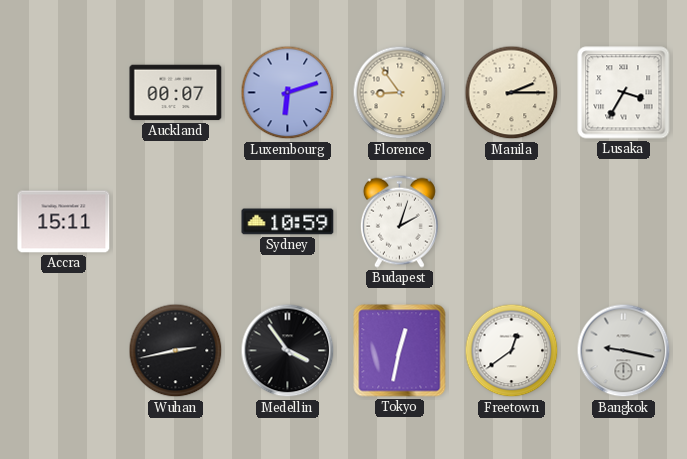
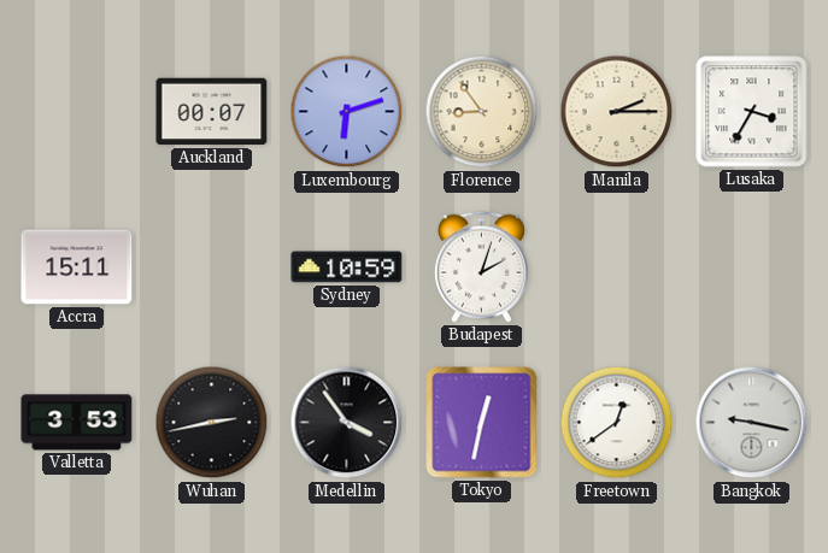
Valletta: none -> 3:53
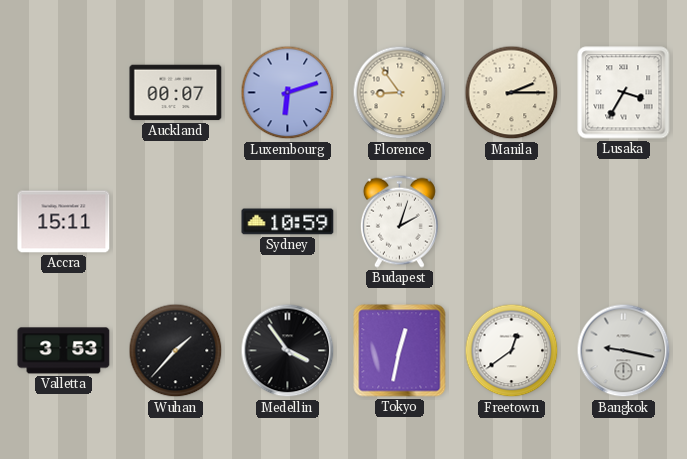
Wuhan: 2:43 -> 1:37
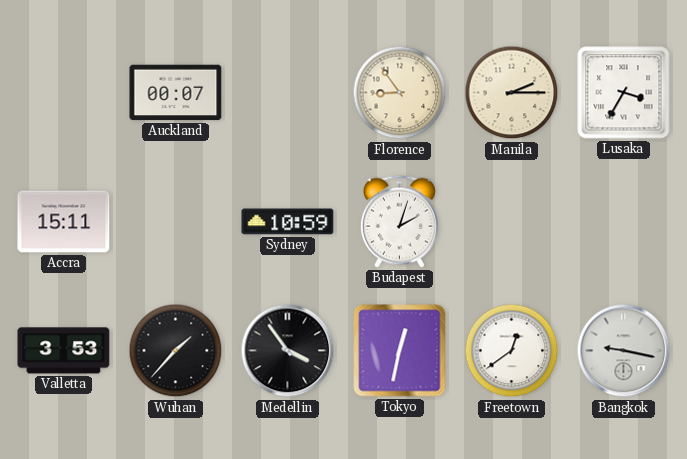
Luxembourg: 6:12 -> none
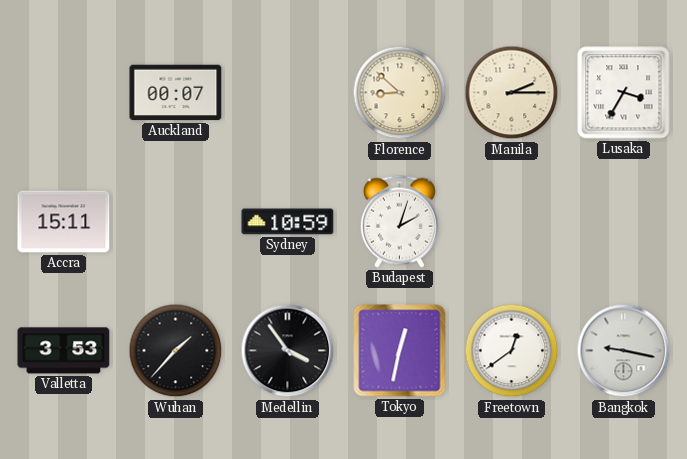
Florence: 8:54 -> 8:52
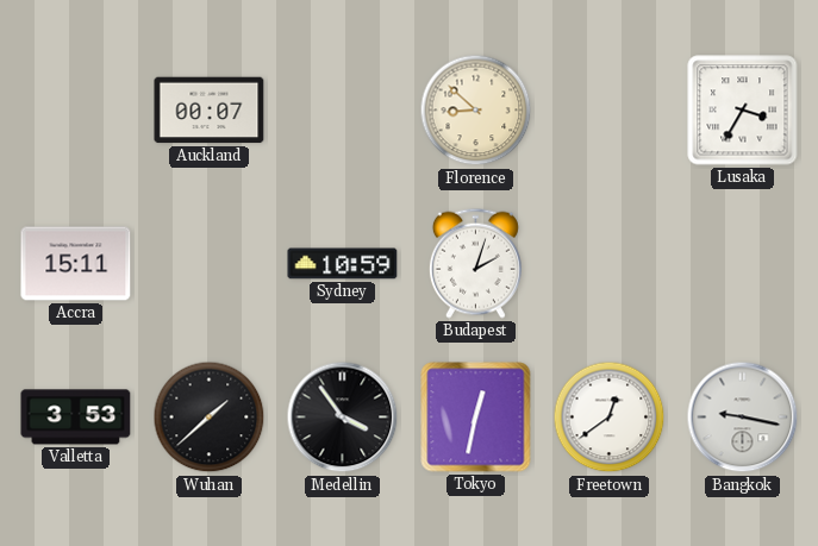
Manila: 2:15 -> none
Wuhan: 1:37 -> 1:38
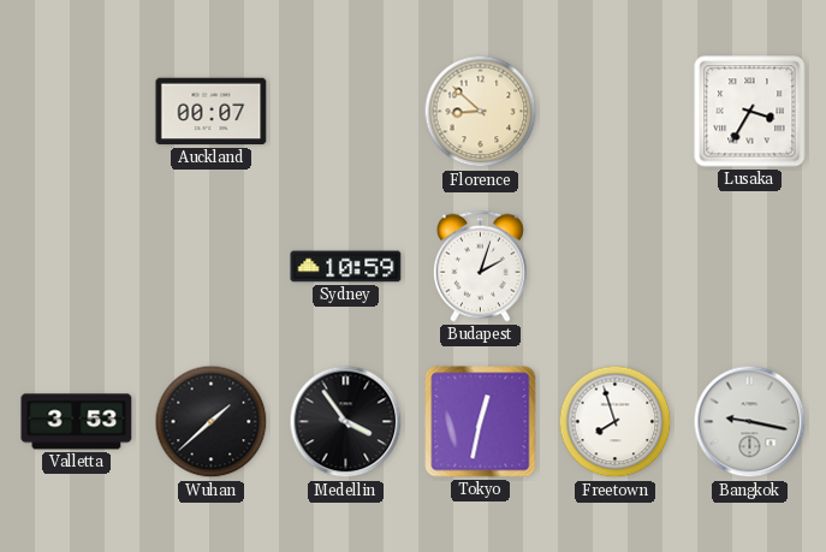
Accra: 15:11 -> none
Freetown: 12:39 -> 7:57
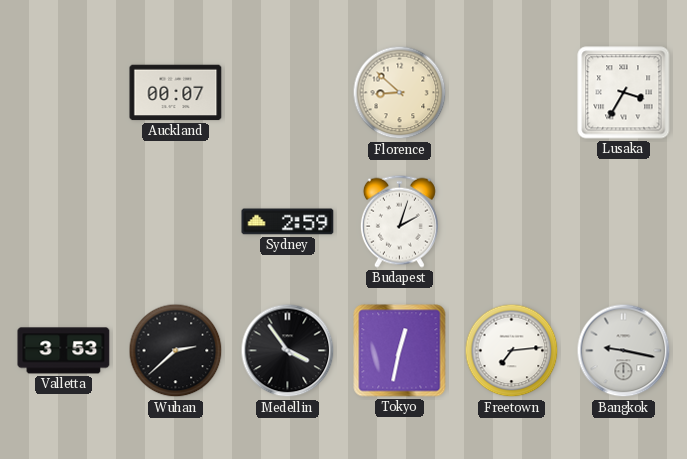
Sydney: 10:59 -> 2:59
Wuhan: 1:38 -> 2:38
Freetown: 7:57 -> 7:14
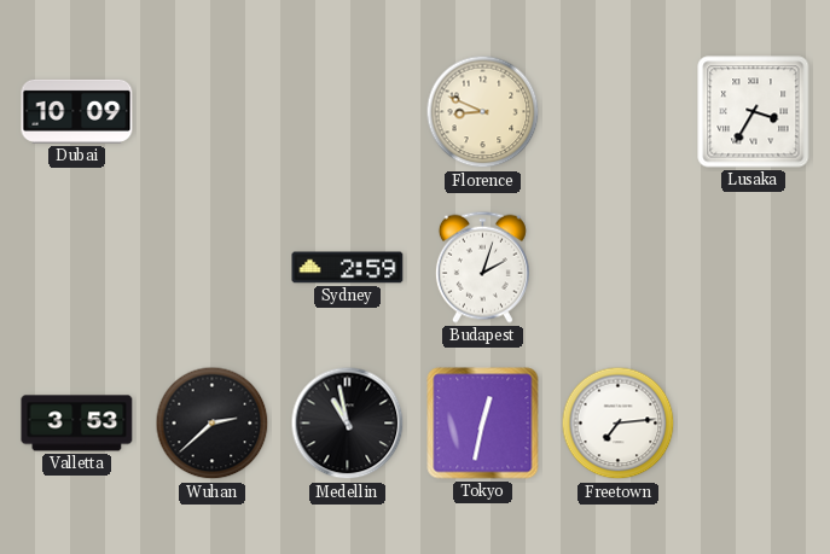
Dubai: none -> 10:09
Auckland: 00:07 -> none
Florence: 8:52 -> 8:49
Medellin: 3:54 -> 10:58
Bangkok: 9:17 -> none
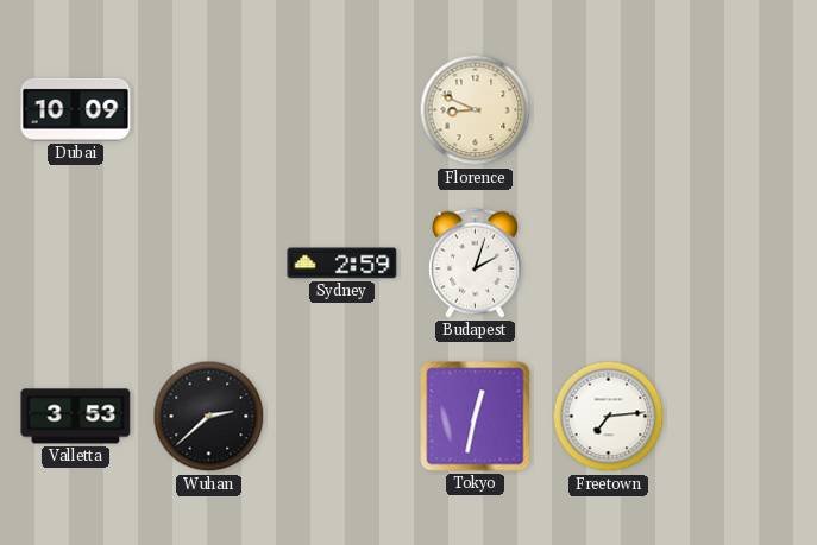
Lusaka: 3:35 -> none
Medellin: 10:58 -> none
